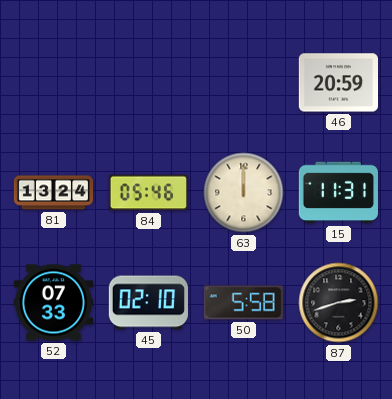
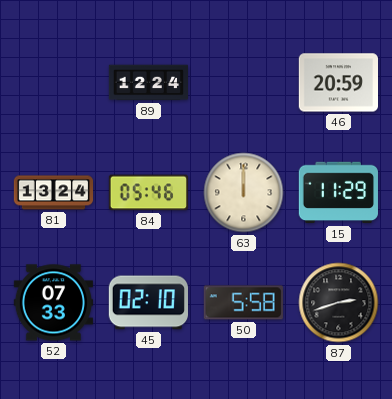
89: none -> 12:24
15: 11:31 -> 11:29
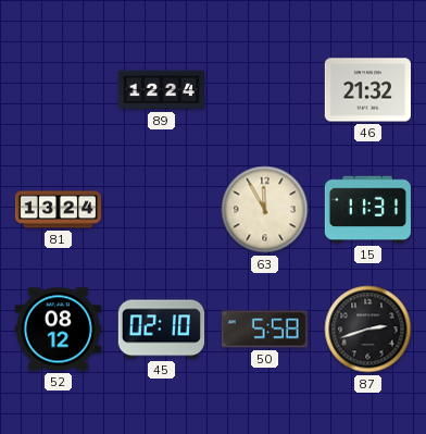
46: 20:59 -> 21:32
84: 05:46 -> none
63: 12:00 -> 11:55
15: 11:29 -> 11:31
52: 07:33 -> 08:12
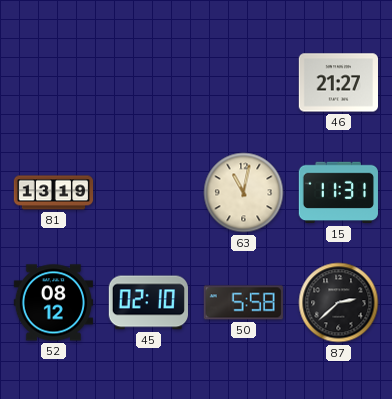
89: 12:24 -> none
46: 21:32 -> 21:27
81: 13:24 -> 13:19
63: 11:55 -> 11:02
87: 2:42 -> 2:38
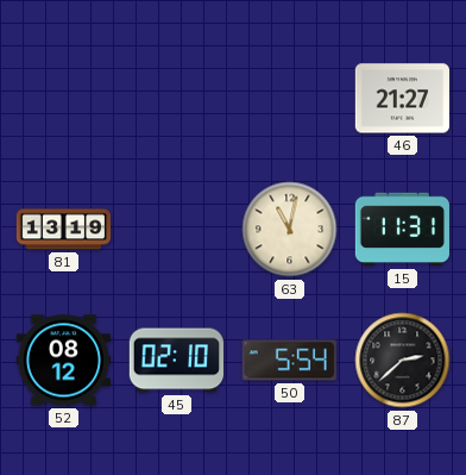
50: 5:58 -> 5:54
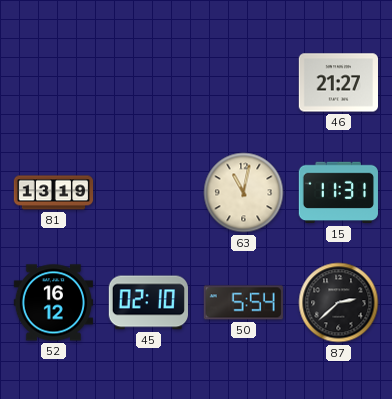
52: 08:12 -> 16:12
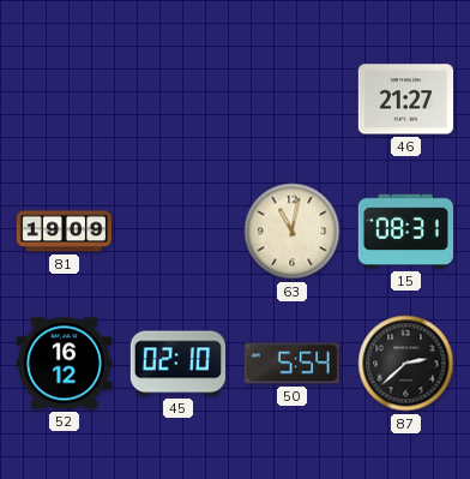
81: 13:19 -> 19:09
15: 11:31 -> 08:31
